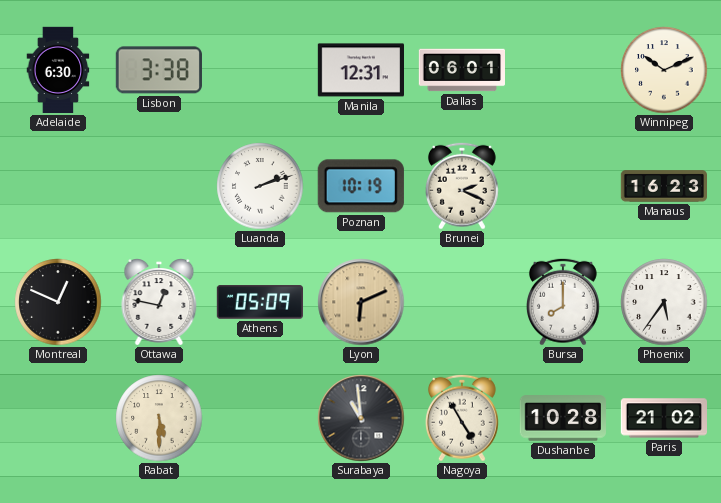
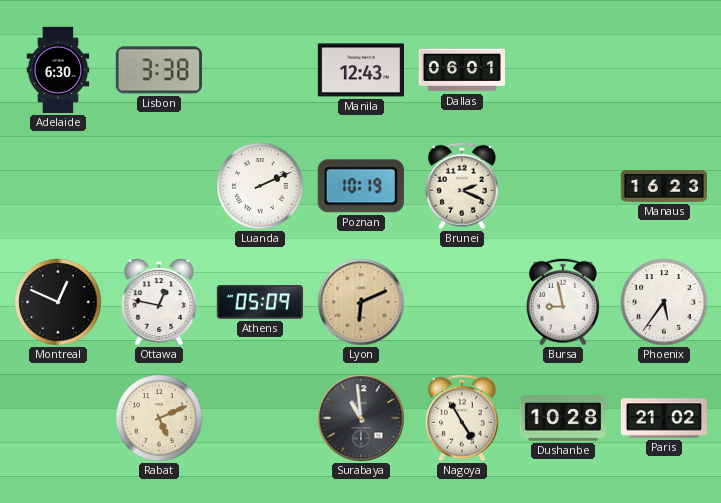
Manila: 12:31 -> 12:43
Winnipeg: 10:11 -> none
Luanda: 2:12 -> 2:11
Bursa: 8:00 -> 8:58
Rabat: 5:30 -> 5:11
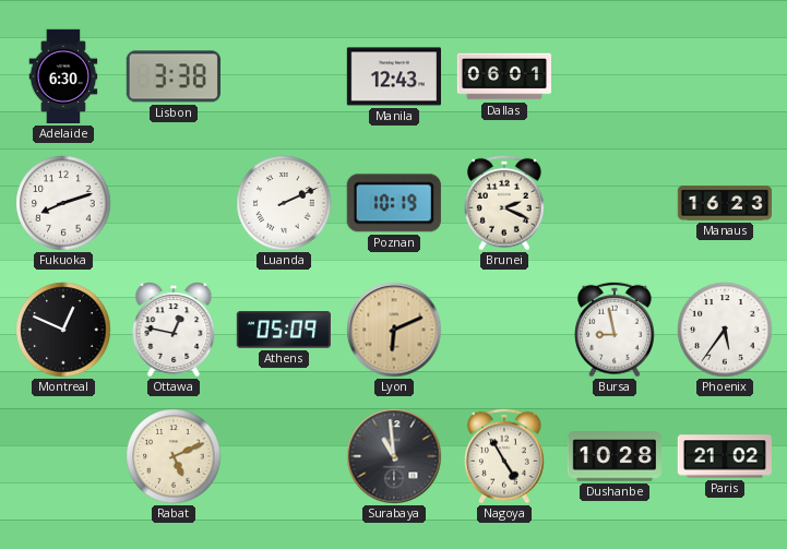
Fukuoka: none -> 8:12
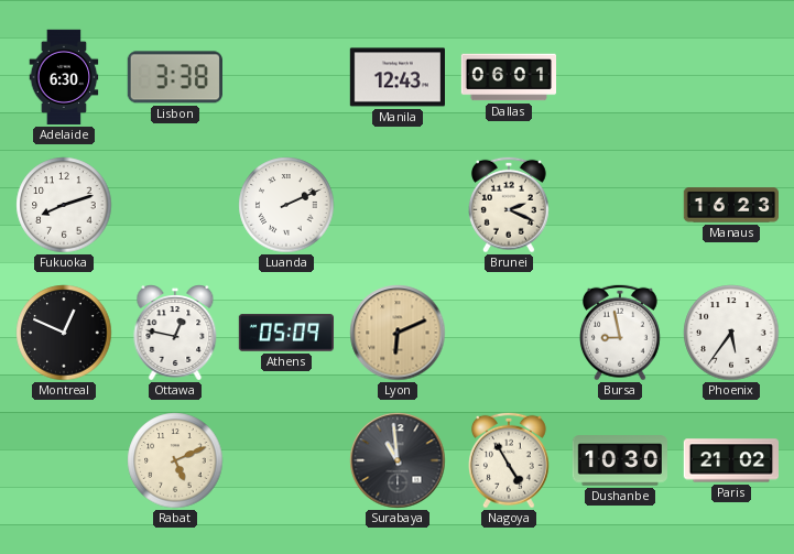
Poznan: 10:19 -> none
Dushanbe: 10:28 -> 10:30
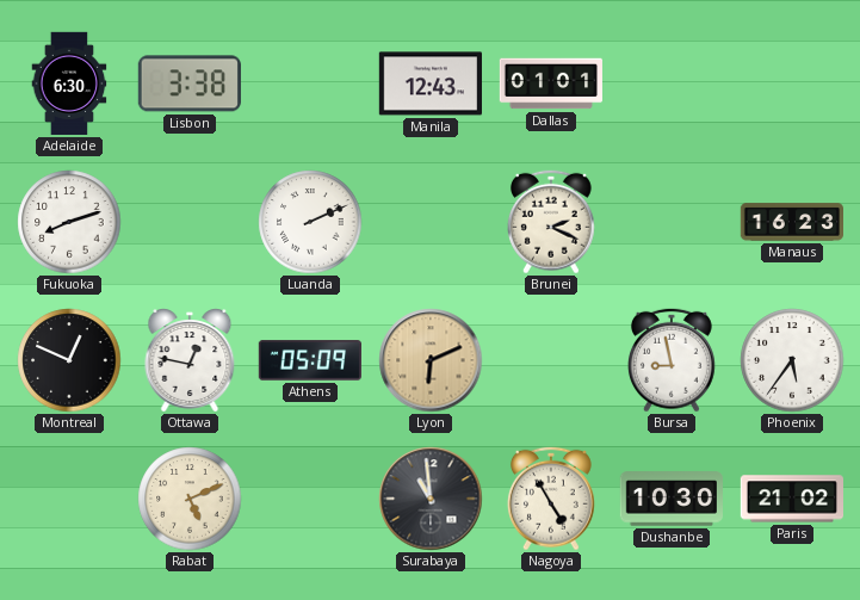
Dallas: 06:01 -> 01:01
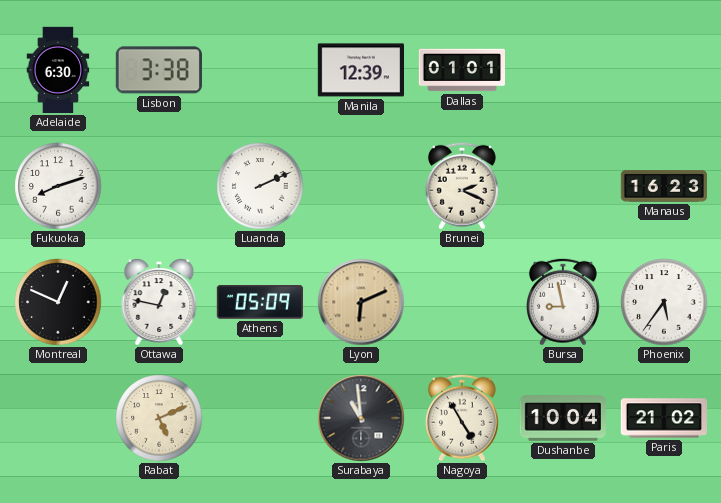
Manila: 12:43 -> 12:39
Dushanbe: 10:30 -> 10:04
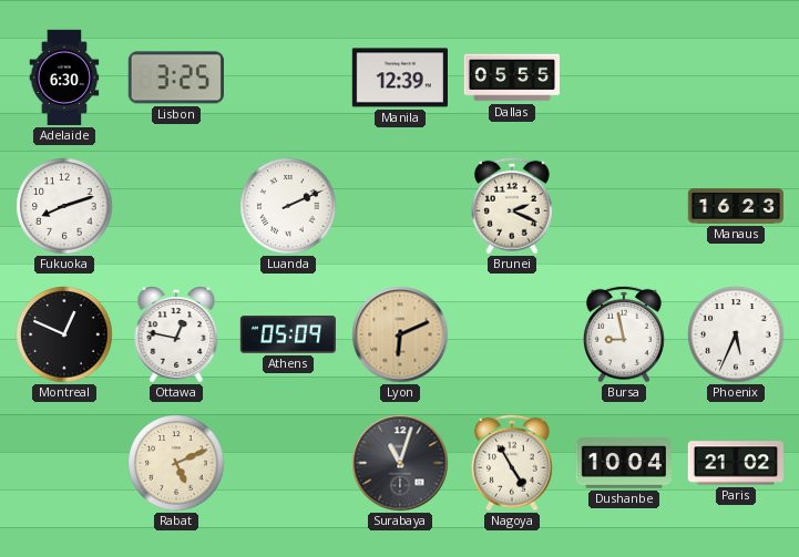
Lisbon: 3:38 -> 3:25
Dallas: 01:01 -> 05:55
Phoenix: 5:36 -> 5:34
Surabaya: 10:59 -> 11:03
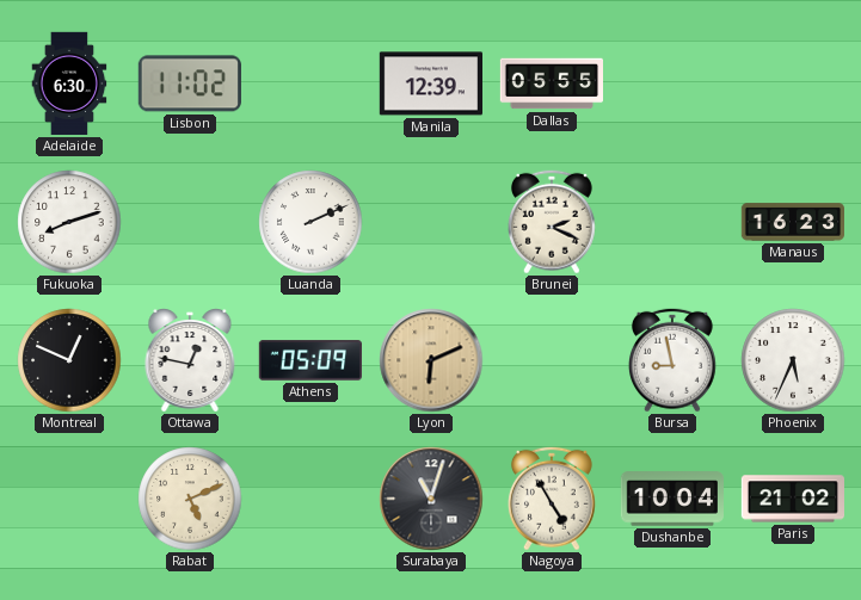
Lisbon: 3:25 -> 11:02
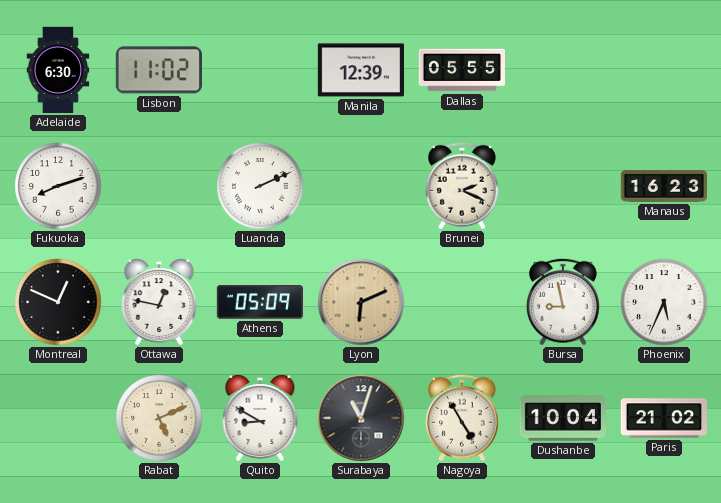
Quito: none -> 8:50
